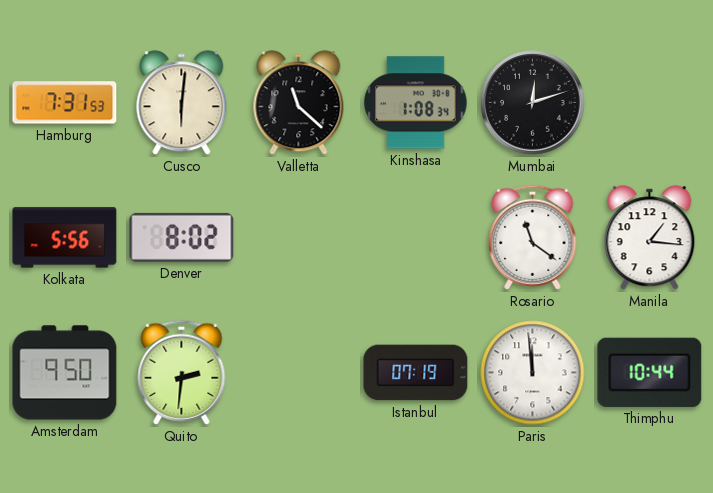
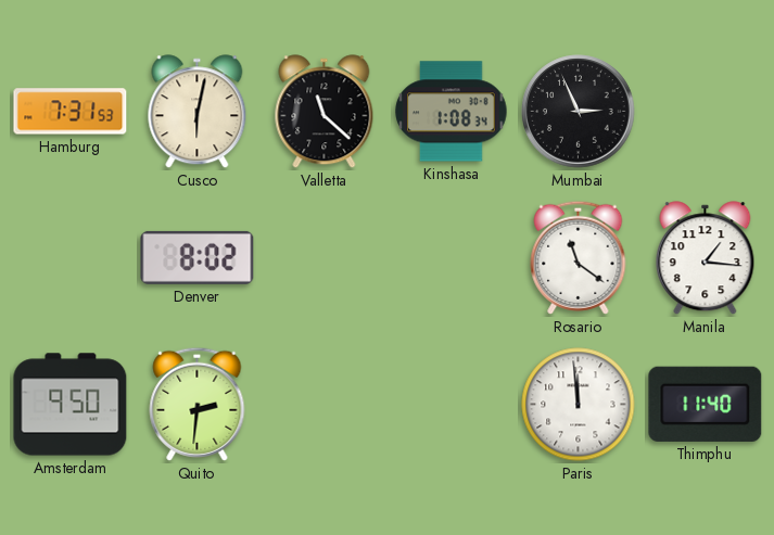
Cusco: 6:01 -> 6:02
Mumbai: 12:12 -> 2:56
Kolkata: 5:56 -> none
Istanbul: 07:19 -> none
Thimphu: 10:44 -> 11:40
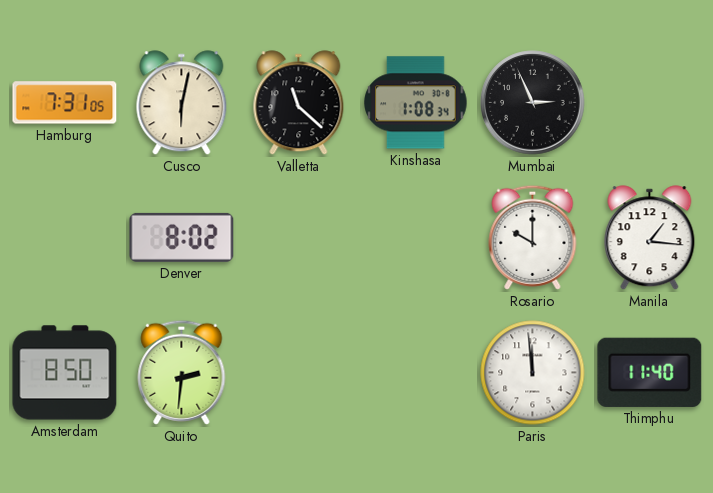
Hamburg: 7:31:53 -> 7:31:05
Rosario: 11:21 -> 10:00
Amsterdam: 9:50 -> 8:50
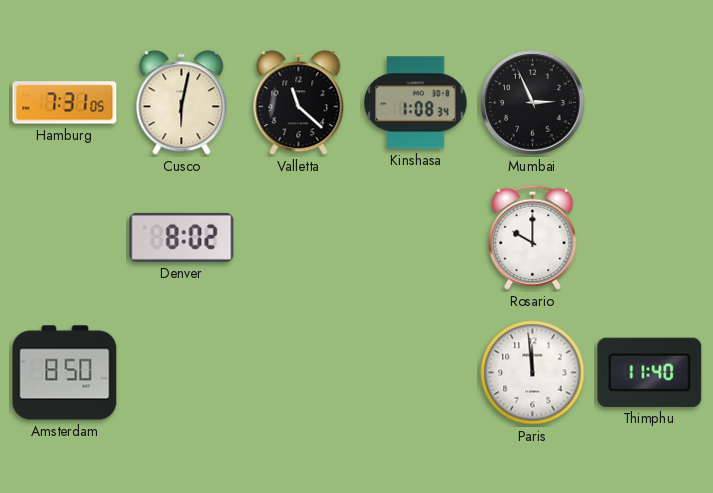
Manila: 1:16 -> none
Quito: 2:31 -> none
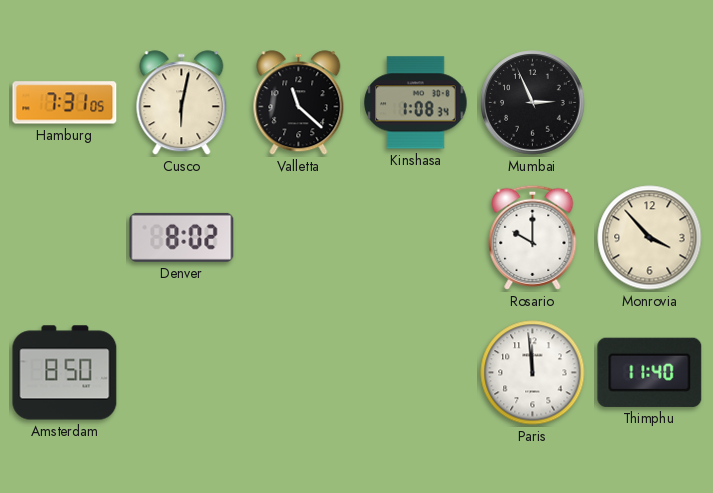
Monrovia: none -> 3:53
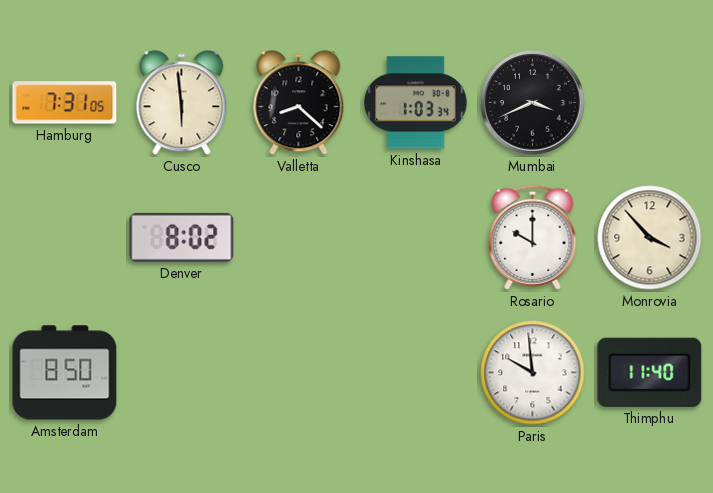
Cusco: 6:02 -> 5:59
Valletta: 11:22 -> 8:22
Kinshasa: 1:08 -> 1:03
Mumbai: 2:56 -> 3:41
Paris: 11:59 -> 9:59
